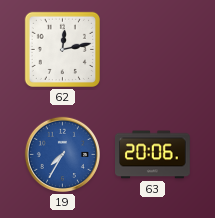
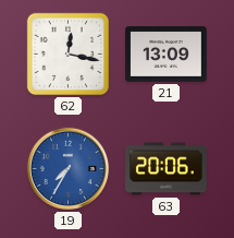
62: 12:13 -> 12:17
21: none -> 13:09
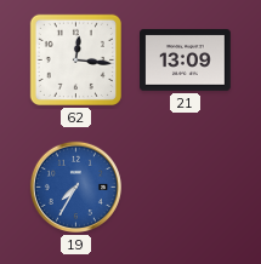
62: 12:17 -> 12:16
63: 20:06 -> none
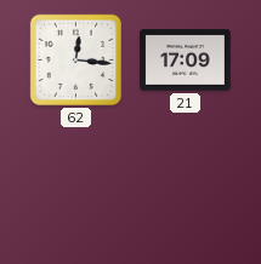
21: 13:09 -> 17:09
19: 7:35 -> none
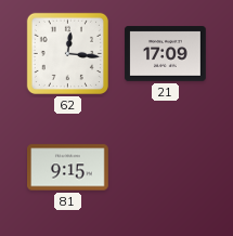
81: none -> 9:15
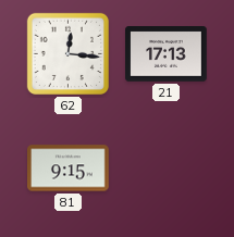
21: 17:09 -> 17:13
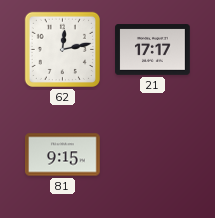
62: 12:16 -> 12:13
21: 17:13 -> 17:17
